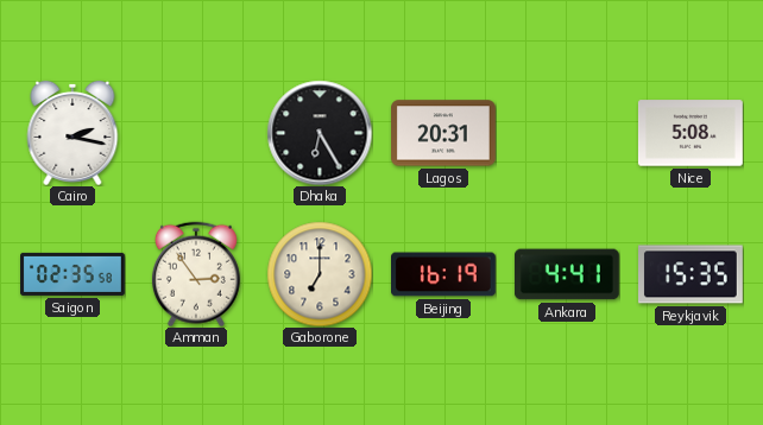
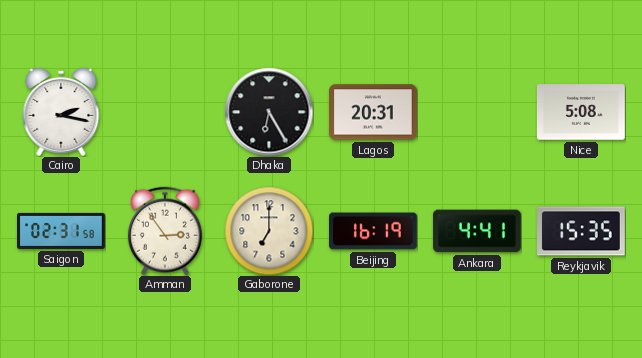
Saigon: 02:35 -> 02:31
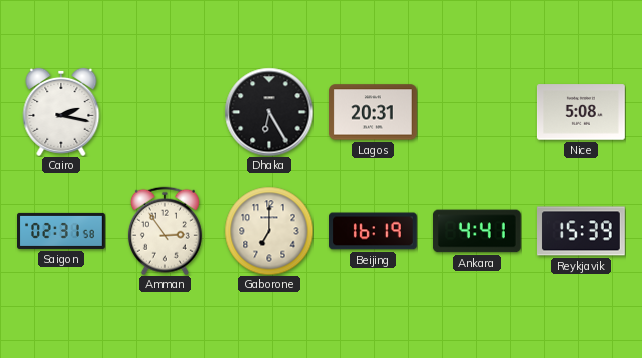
Reykjavik: 15:35 -> 15:39
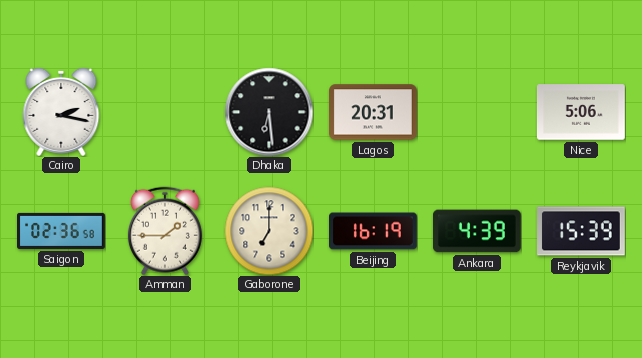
Dhaka: 6:25 -> 6:29
Nice: 5:08 -> 5:06
Saigon: 02:31 -> 02:36
Amman: 2:54 -> 1:45
Ankara: 4:41 -> 4:39
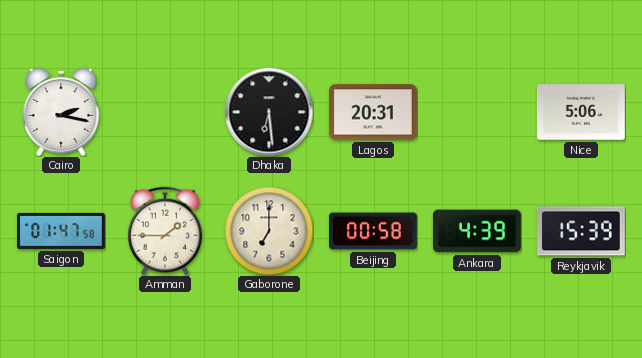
Saigon: 02:36 -> 01:47
Beijing: 16:19 -> 00:58
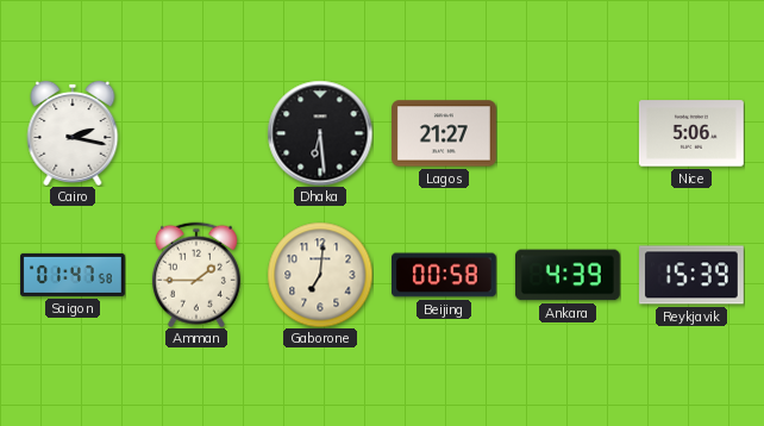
Lagos: 20:31 -> 21:27
Gaborone: 7:00 -> 7:01
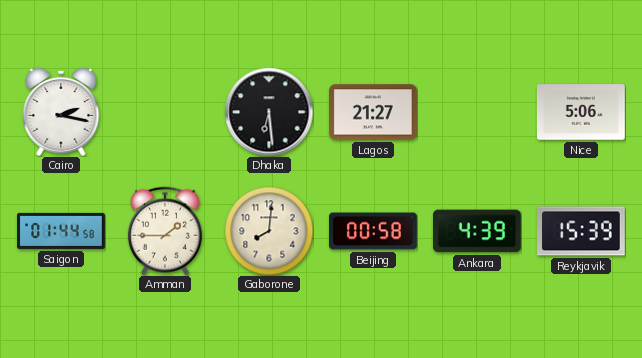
Saigon: 01:47 -> 01:44
Gaborone: 7:01 -> 8:01
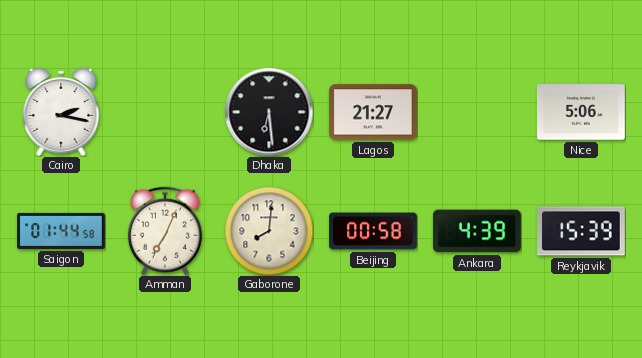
Amman: 1:45 -> 7:04
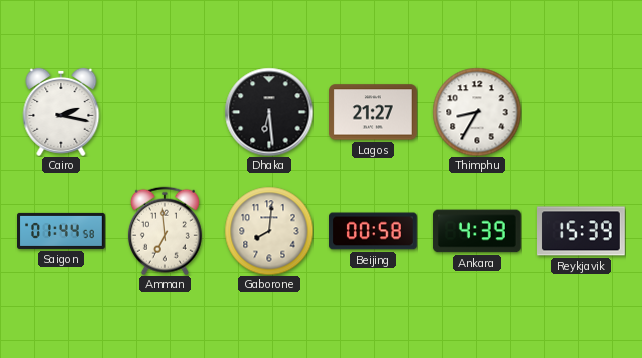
Thimphu: none -> 8:35
Nice: 5:06 -> none
Amman: 7:04 -> 6:59
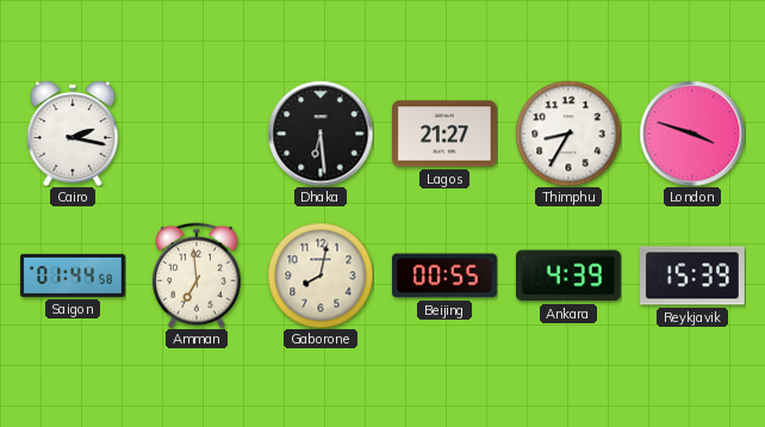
London: none -> 3:48
Gaborone: 8:01 -> 8:02
Beijing: 00:58 -> 00:55
